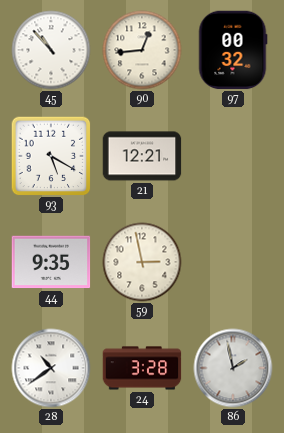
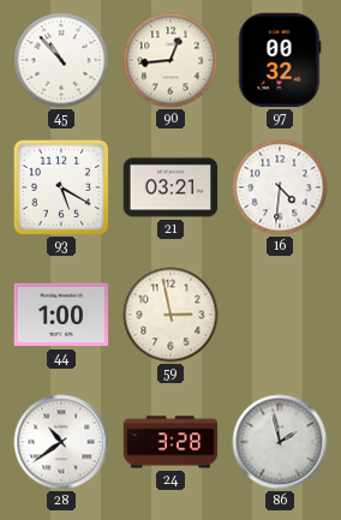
21: 12:21 -> 03:21
16: none -> 4:31
44: 9:35 -> 1:00
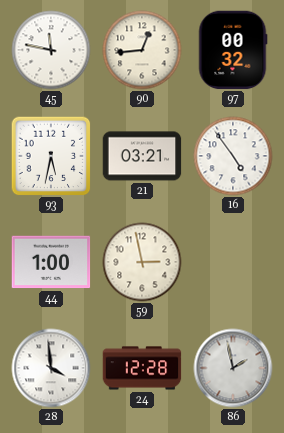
45: 10:53 -> 11:47
93: 5:20 -> 5:32
16: 4:31 -> 4:54
28: 10:39 -> 3:59
24: 3:28 -> 12:28
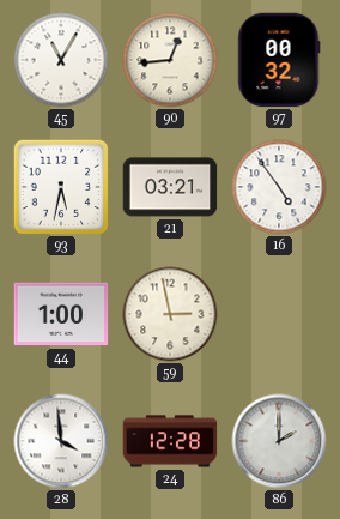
45: 11:47 -> 11:05
86: 1:58 -> 2:00
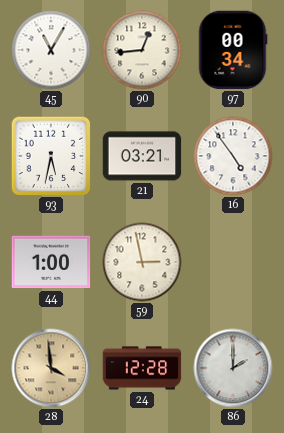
97: 00:32 -> 00:34
28 dial: white -> champagne
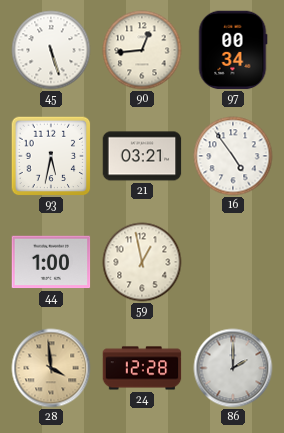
45: 11:05 -> 5:27
59: 2:58 -> 12:58
